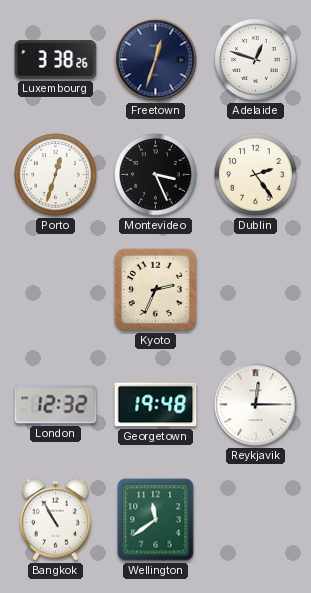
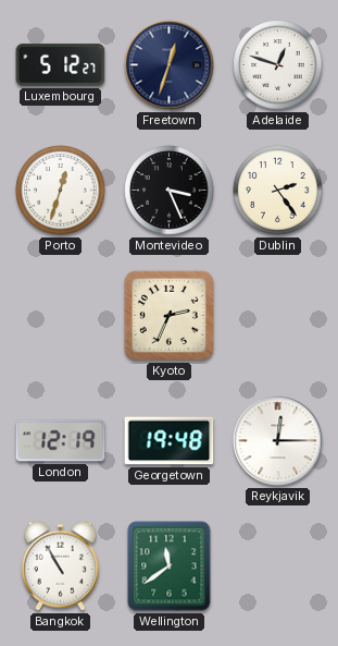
Luxembourg: 3:38 -> 5:12
London: 12:32 -> 12:19
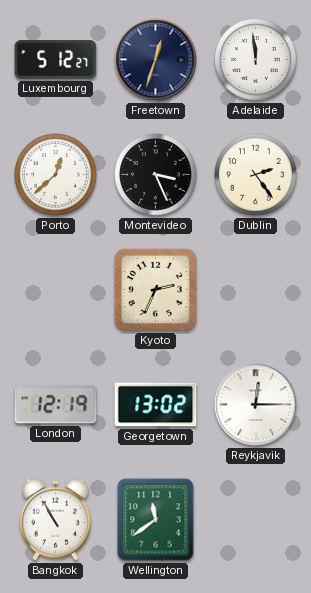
Adelaide: 12:48 -> 11:59
Porto: 12:33 -> 12:38
Georgetown: 19:48 -> 13:02
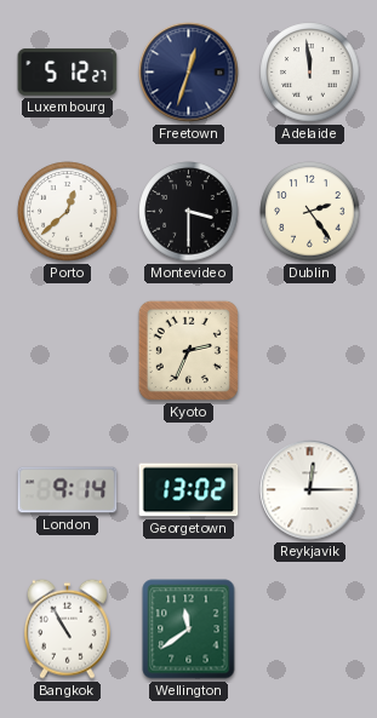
Montevideo: 3:26 -> 3:30
London: 12:19 -> 9:14
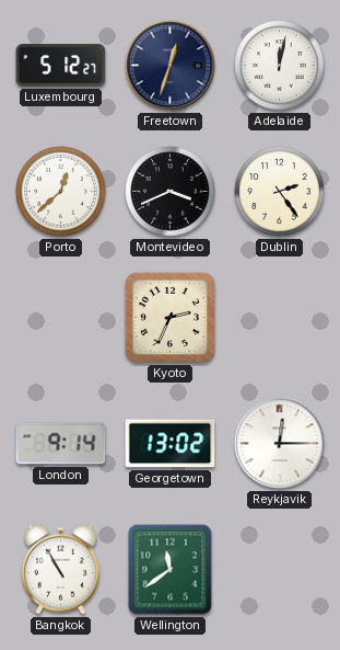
Adelaide: 11:59 -> 12:02
Montevideo: 3:30 -> 3:41
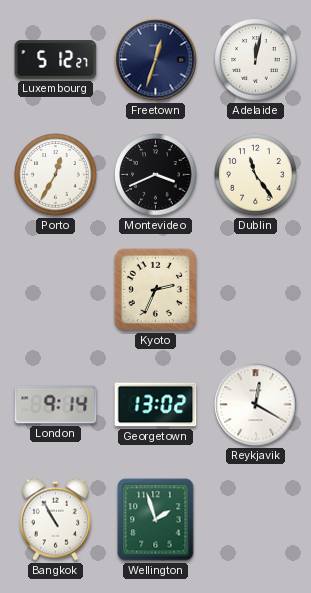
Porto: 12:38 -> 12:35
Dublin: 2:24 -> 11:24
Reykjavik: 12:15 -> 12:20
Wellington: 11:39 -> 1:57
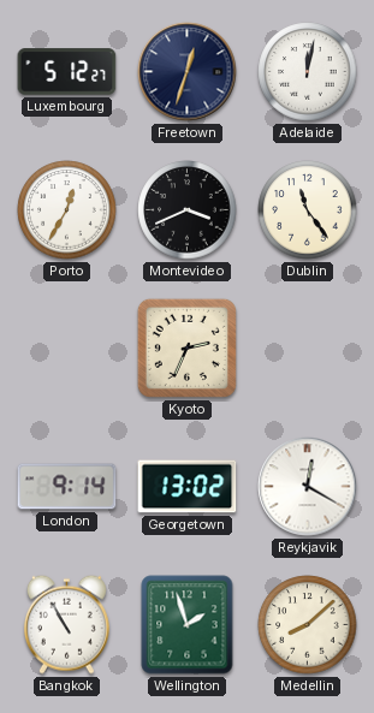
Medellin: none -> 8:08
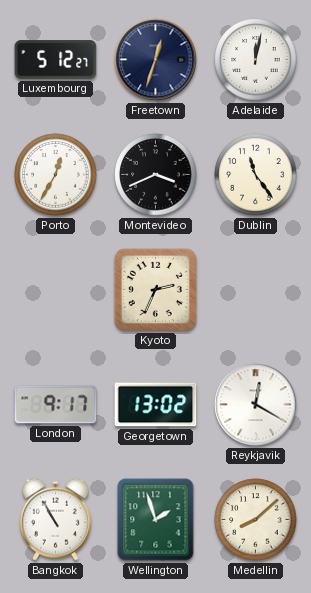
London: 9:14 -> 9:17
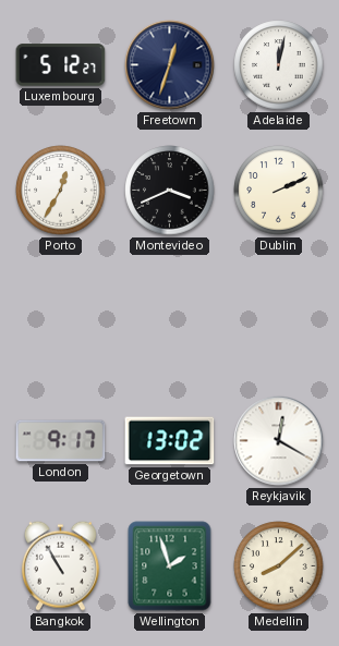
Dublin: 11:24 -> 2:11
Kyoto: 2:34 -> none
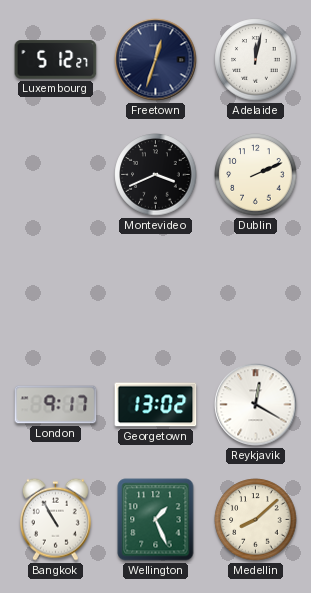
Porto: 12:35 -> none
Wellington: 1:57 -> 1:26
